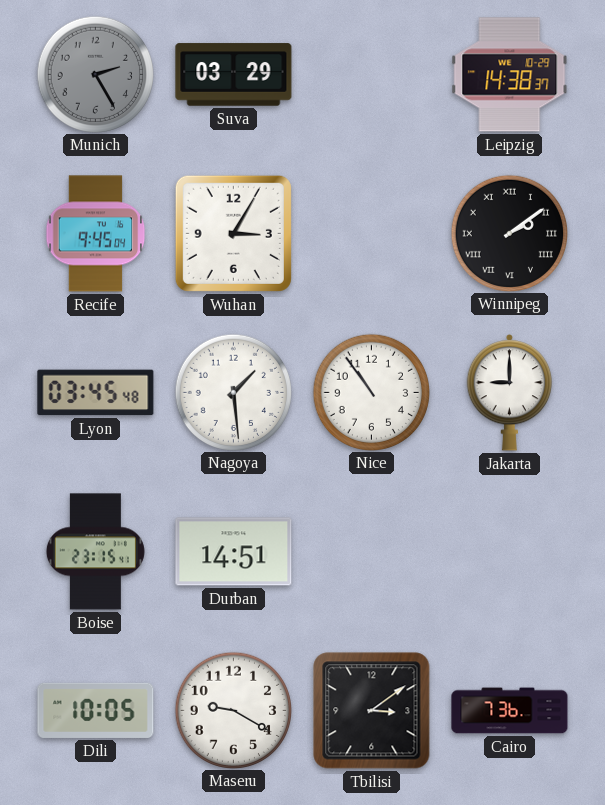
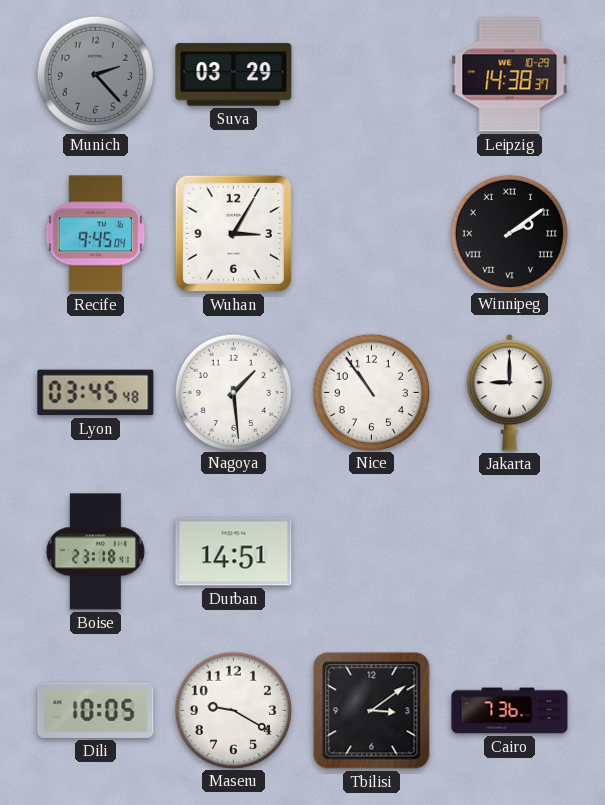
Munich: 2:25 -> 2:23
Boise: 23:15 -> 23:18
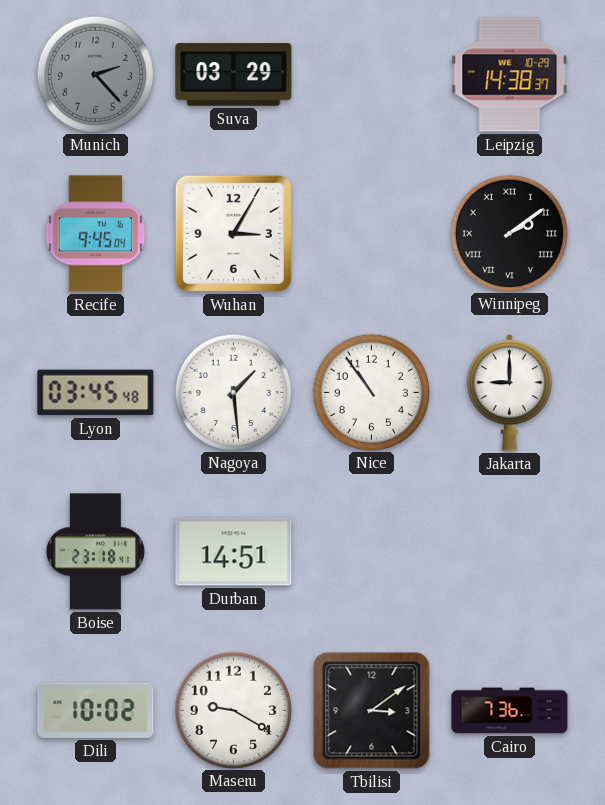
Dili: 10:05 -> 10:02
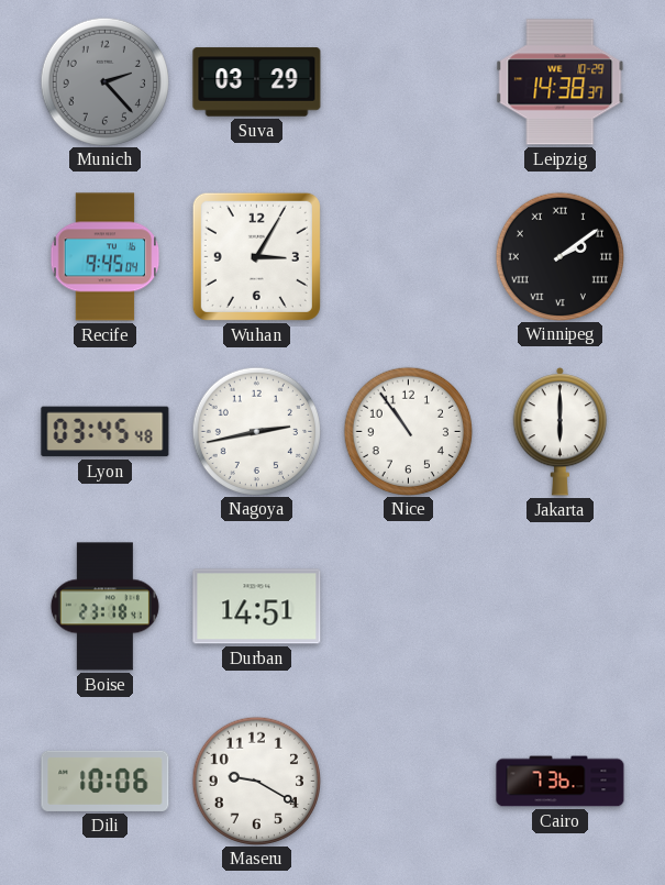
Nagoya: 1:29 -> 2:43
Jakarta: 9:00 -> 6:00
Dili: 10:02 -> 10:06
Tbilisi: 3:09 -> none
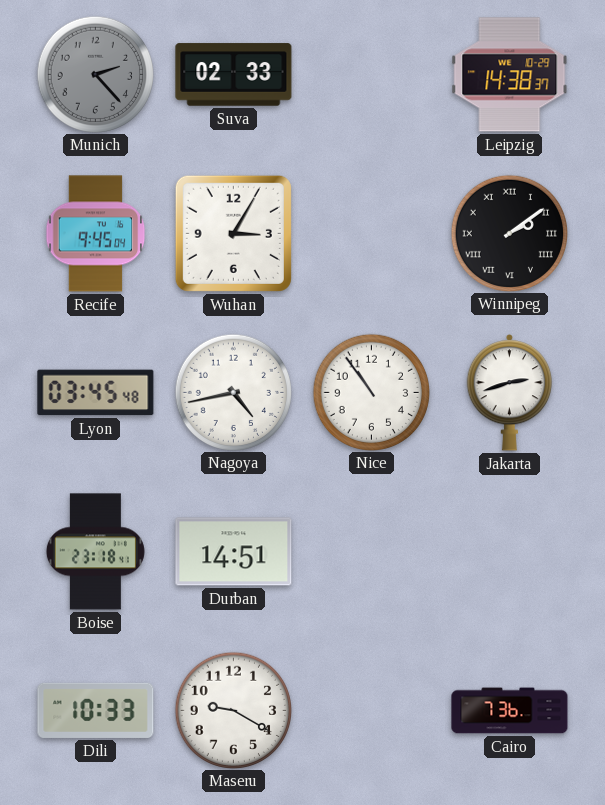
Suva: 03:29 -> 02:33
Nagoya: 2:43 -> 4:43
Jakarta: 6:00 -> 2:42
Dili: 10:06 -> 10:33
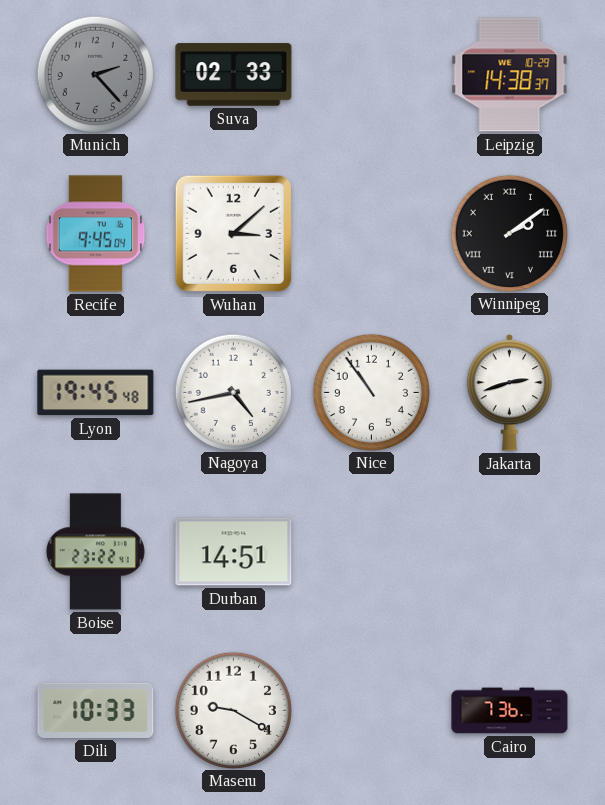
Wuhan: 3:05 -> 3:08
Lyon: 03:45 -> 19:45
Boise: 23:18 -> 23:22
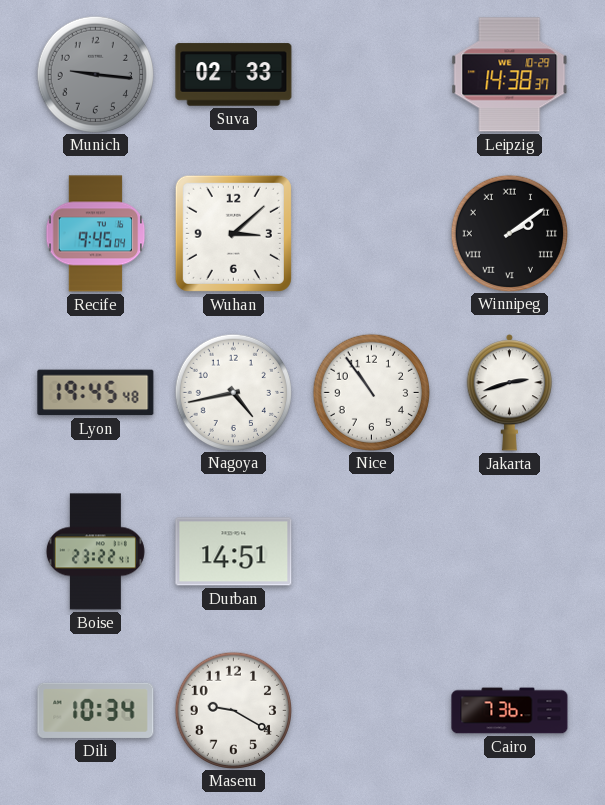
Munich: 2:23 -> 9:16
Dili: 10:33 -> 10:34
